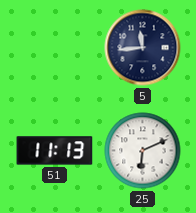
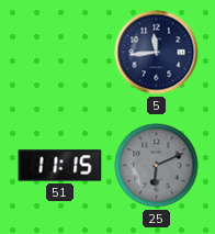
51: 11:13 -> 11:15
25 dial: white -> grey
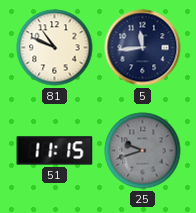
81: none -> 10:49
25: 6:11 -> 9:42
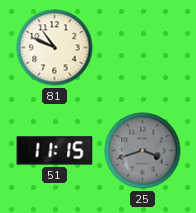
5: 11:44 -> none
25: 9:42 -> 3:42
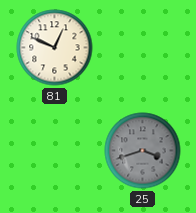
81: 10:49 -> 12:49
51: 11:15 -> none
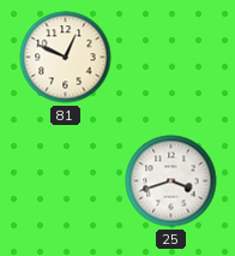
25 dial: grey -> white
